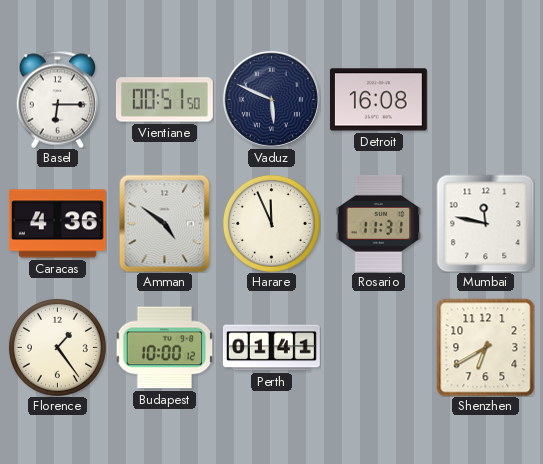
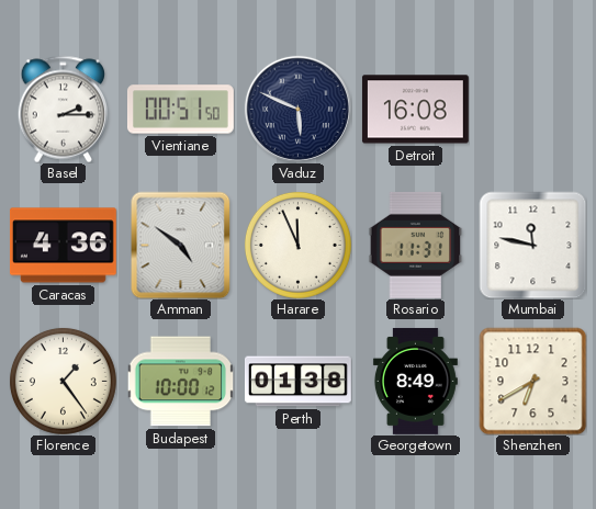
Basel: 6:15 -> 2:15
Perth: 01:41 -> 01:38
Georgetown: none -> 8:49
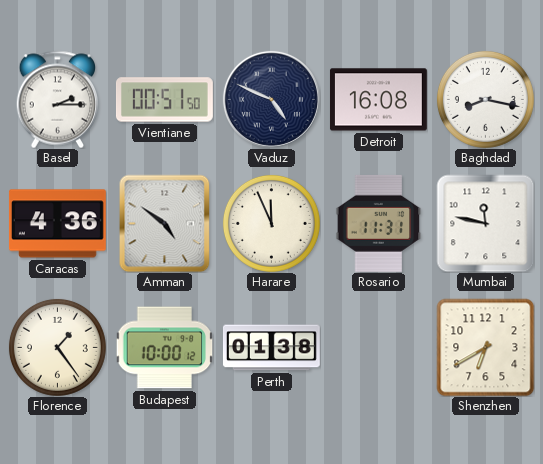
Vaduz: 5:49 -> 4:49
Baghdad: none -> 8:17
Georgetown: 8:49 -> none
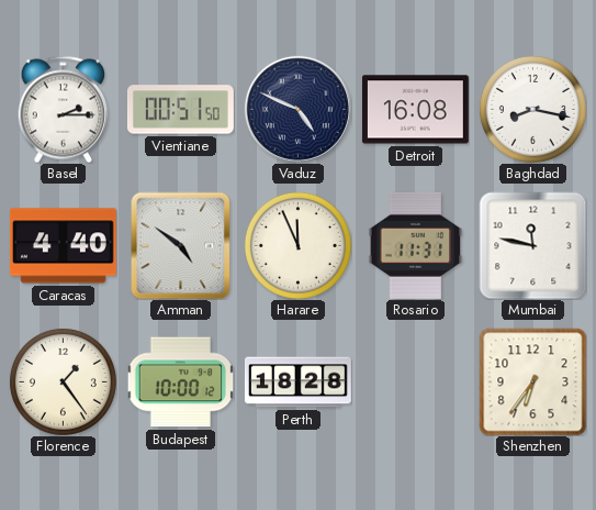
Caracas: 4:36 -> 4:40
Perth: 01:38 -> 18:28
Shenzhen: 6:40 -> 6:36
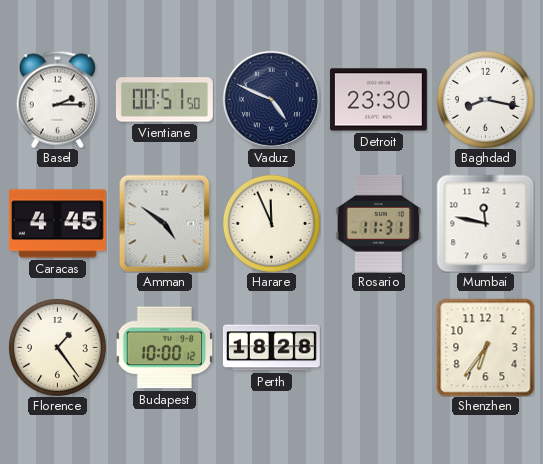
Detroit: 16:08 -> 23:30
Caracas: 4:40 -> 4:45
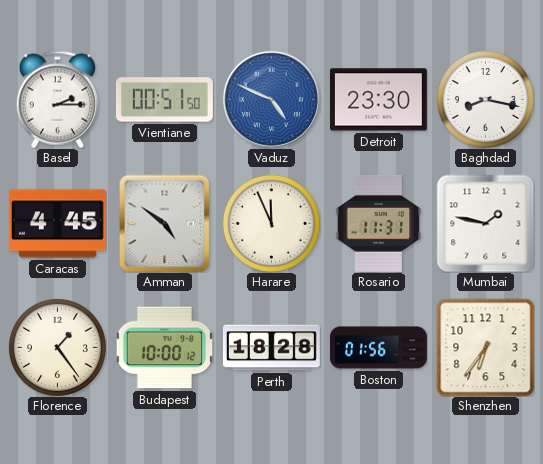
Vaduz dial: navy -> blue
Mumbai: 11:47 -> 1:47
Boston: none -> 01:56
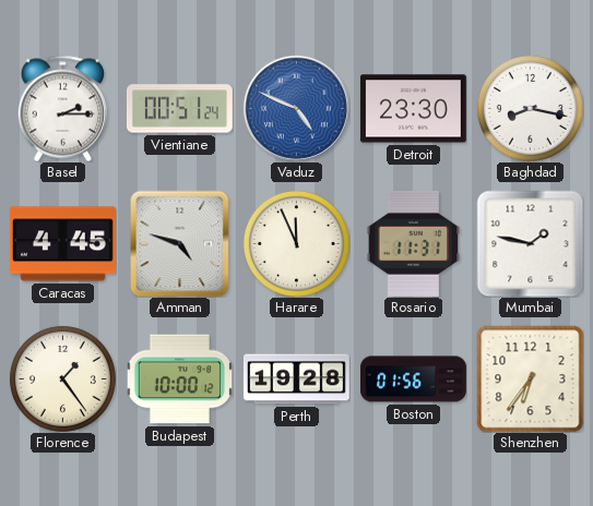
Vientiane: 00:51:50 -> 00:51:24
Amman: 4:51 -> 4:48
Perth: 18:28 -> 19:28
